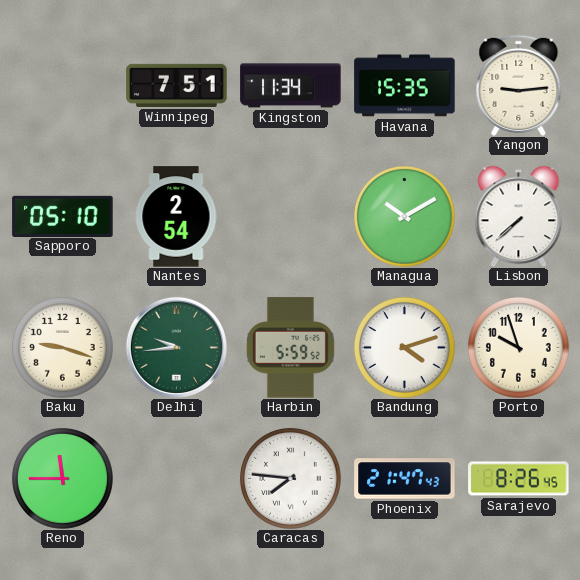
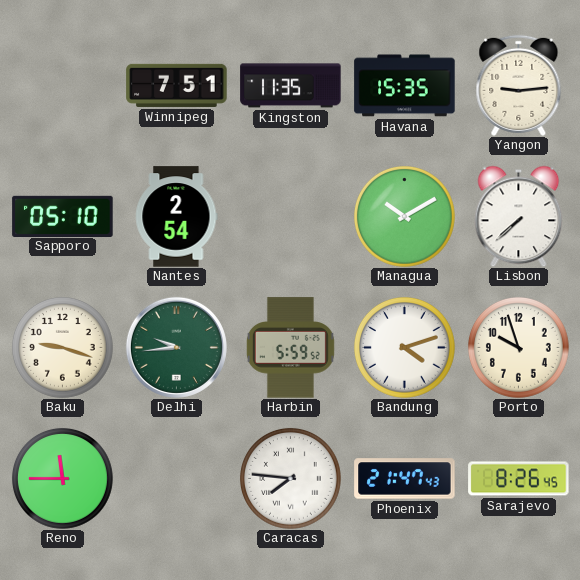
Kingston: 11:34 -> 11:35
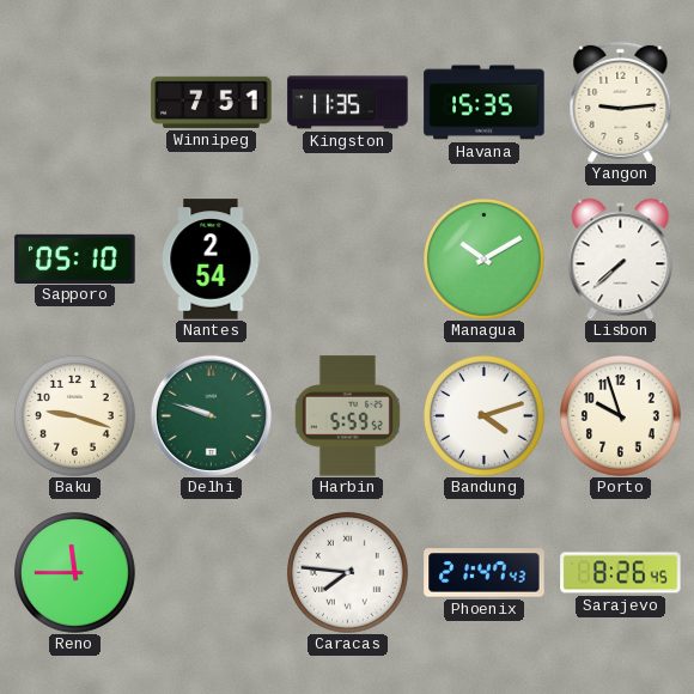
Delhi: 9:44 -> 9:48
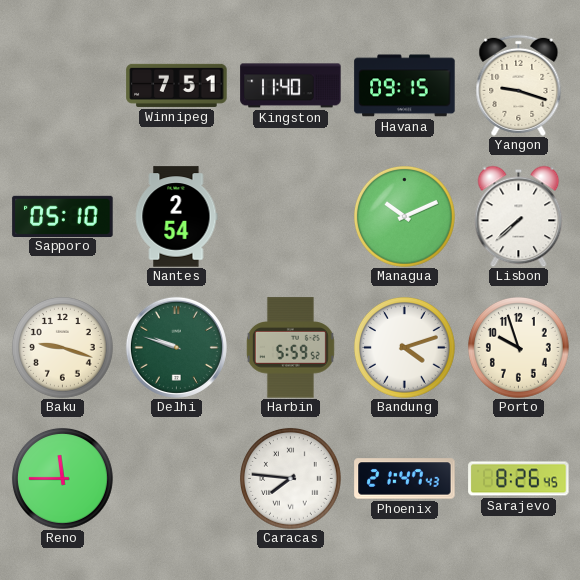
Kingston: 11:35 -> 11:40
Havana: 15:35 -> 09:15
Yangon: 9:14 -> 9:18
Managua: 10:10 -> 10:11
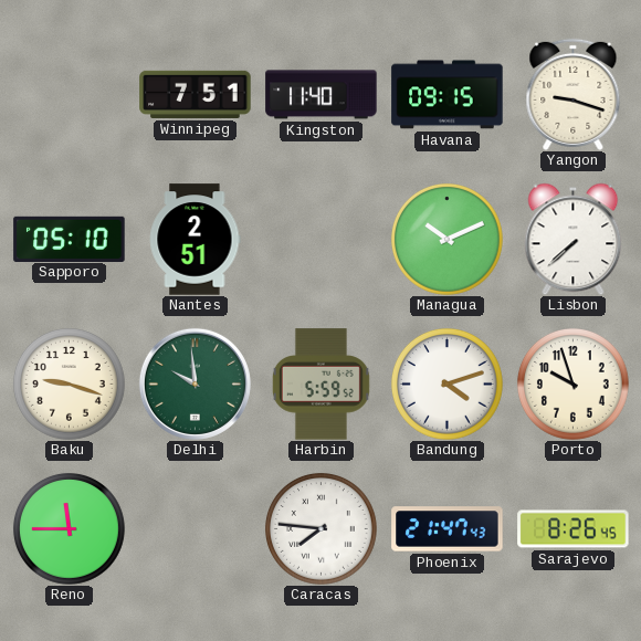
Nantes: 2:54 -> 2:51
Delhi: 9:48 -> 9:59
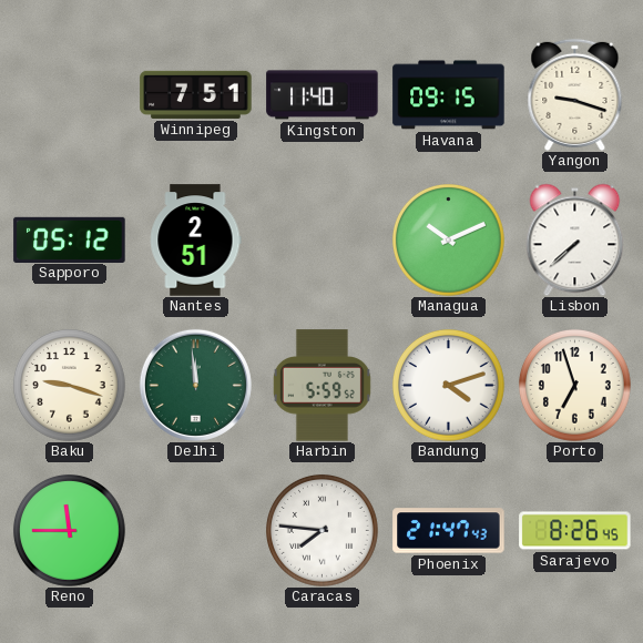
Sapporo: 05:10 -> 05:12
Delhi: 9:59 -> 11:59
Porto: 9:57 -> 6:57
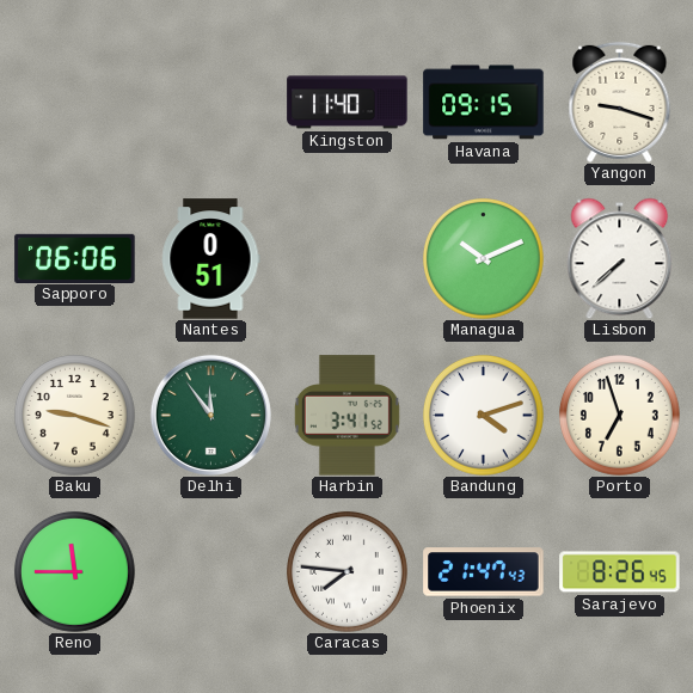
Winnipeg: 7:51 -> none
Sapporo: 05:12 -> 06:06
Nantes: 2:51 -> 0:51
Delhi: 11:59 -> 11:54
Harbin: 5:59 -> 3:41
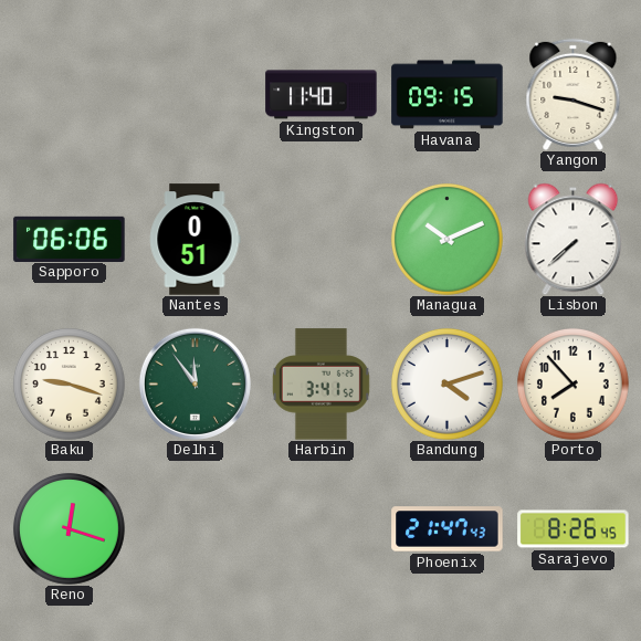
Porto: 6:57 -> 7:53
Reno: 11:45 -> 12:18
Caracas: 7:46 -> none
